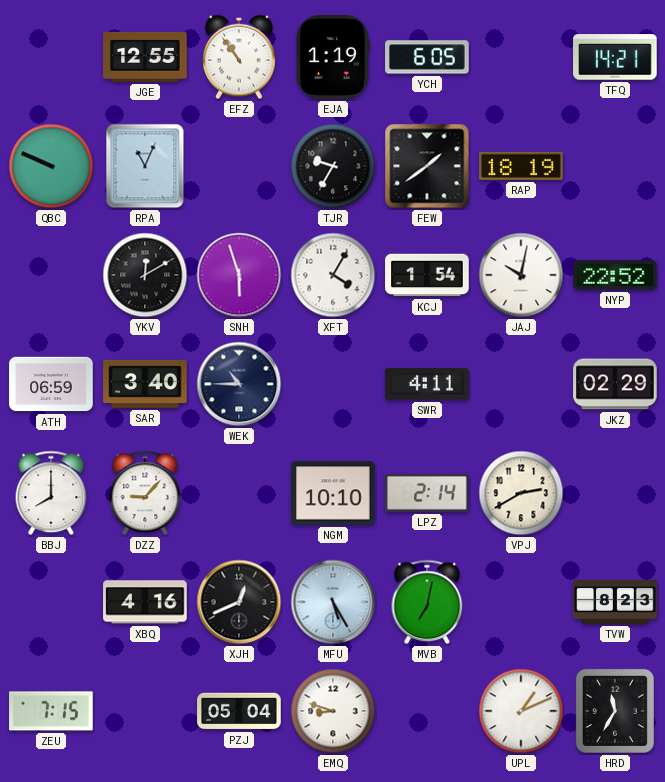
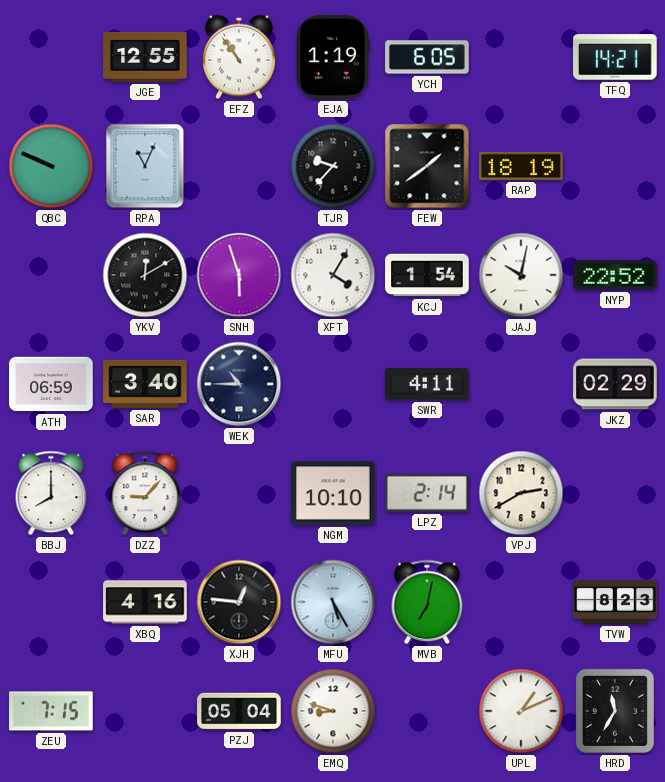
TJR: 9:35 -> 9:37
XJH: 12:41 -> 12:46
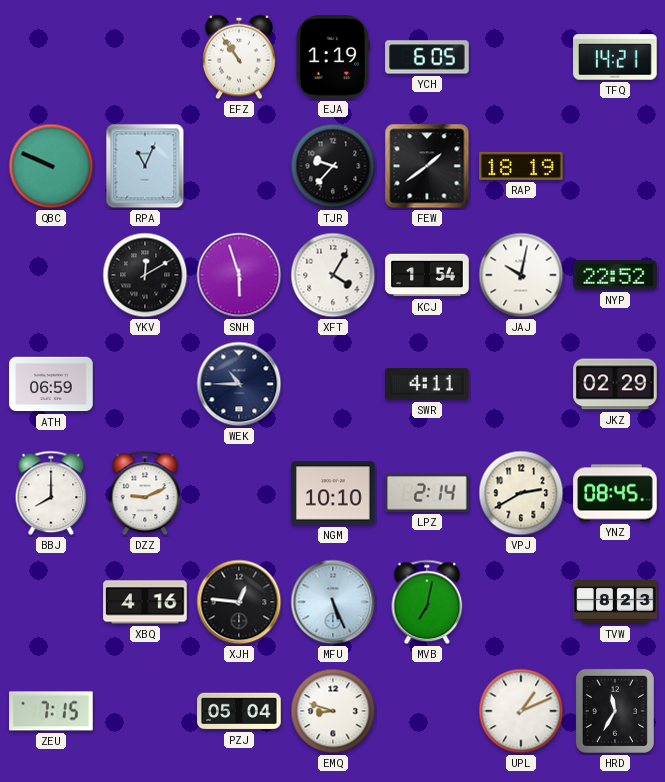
JGE: 12:55 -> none
SAR: 3:40 -> none
DZZ: 9:07 -> 9:11
YNZ: none -> 08:45
MFU: 5:25 -> 5:26
